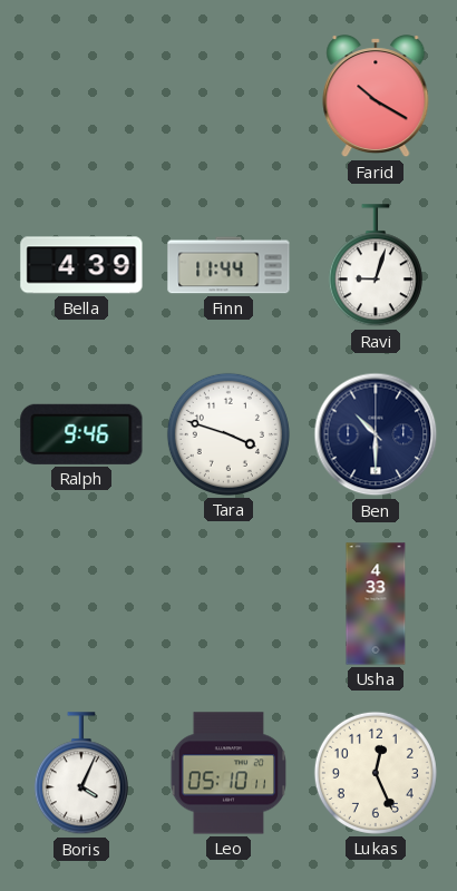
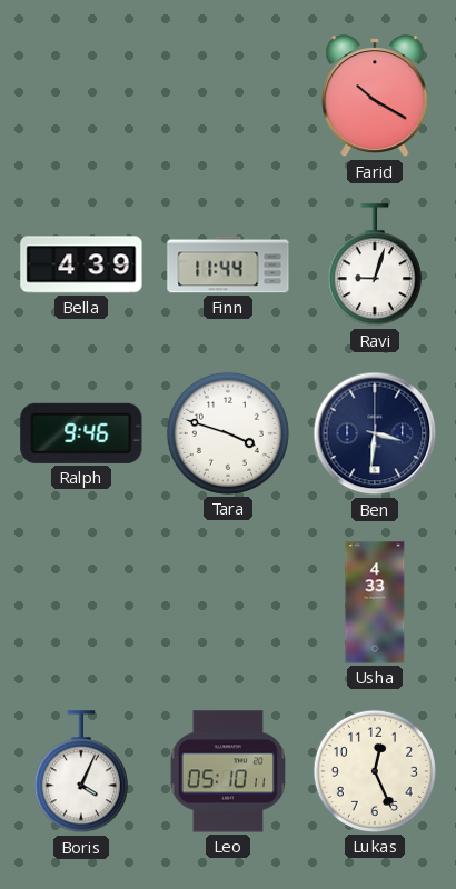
Ben: 10:30 -> 3:31
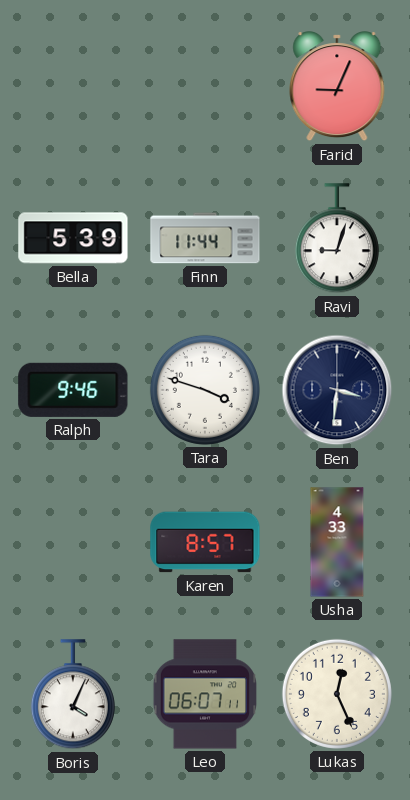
Farid: 10:20 -> 9:04
Bella: 4:39 -> 5:39
Karen: none -> 8:57
Leo: 05:10 -> 06:07
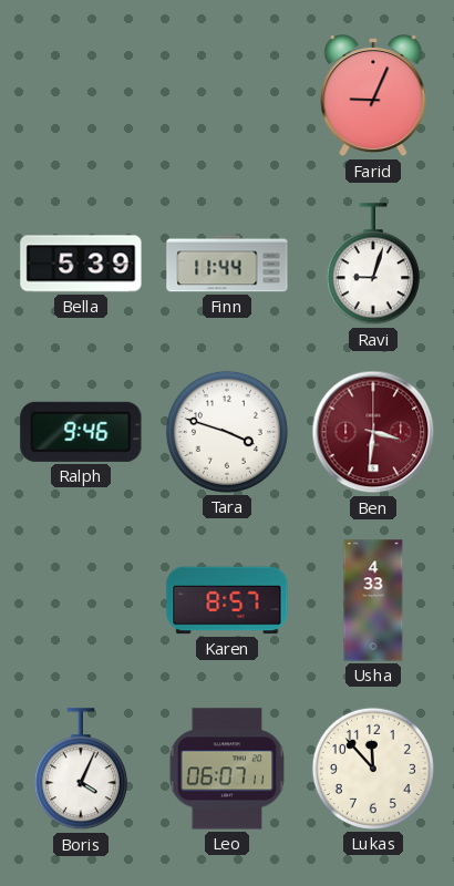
Ben dial: navy -> burgundy
Lukas: 12:26 -> 11:53
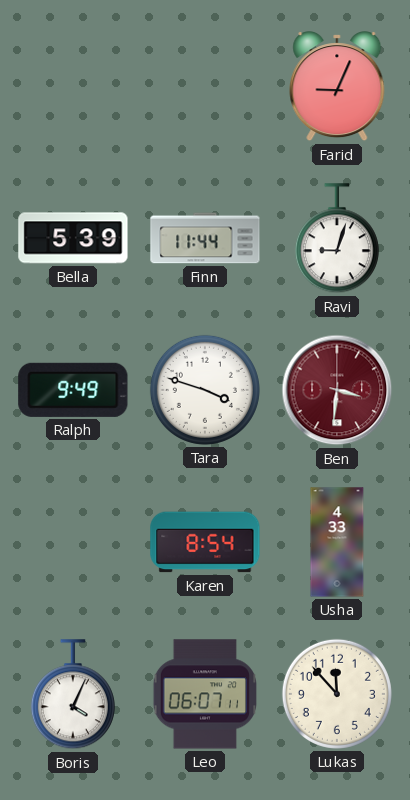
Ralph: 9:46 -> 9:49
Karen: 8:57 -> 8:54
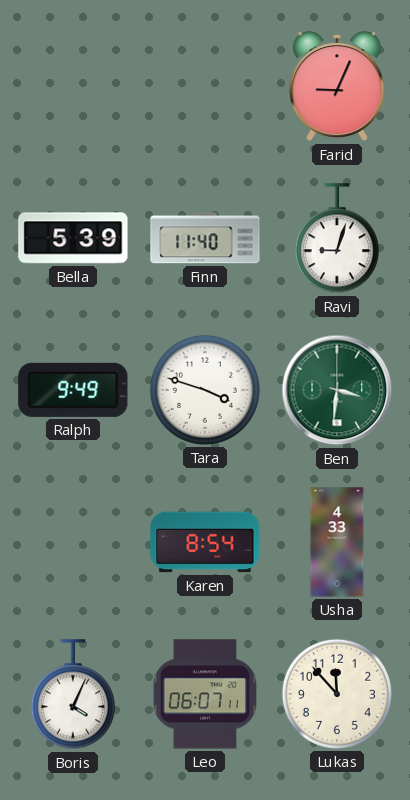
Finn: 11:44 -> 11:40
Ben dial: burgundy -> green
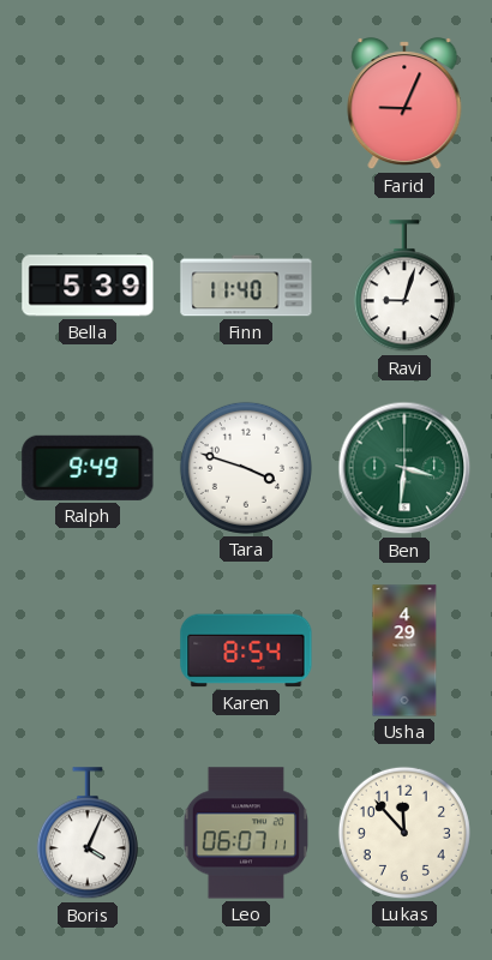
Usha: 4:33 -> 4:29
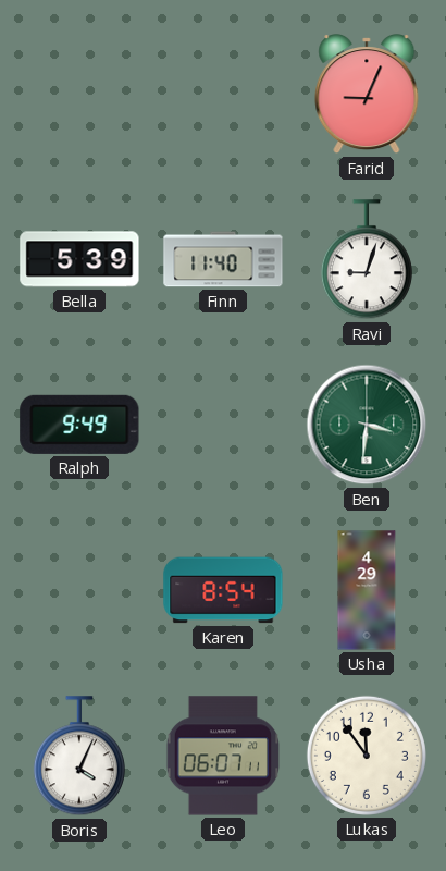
Tara: 3:48 -> none
Lukas: 11:53 -> 11:54
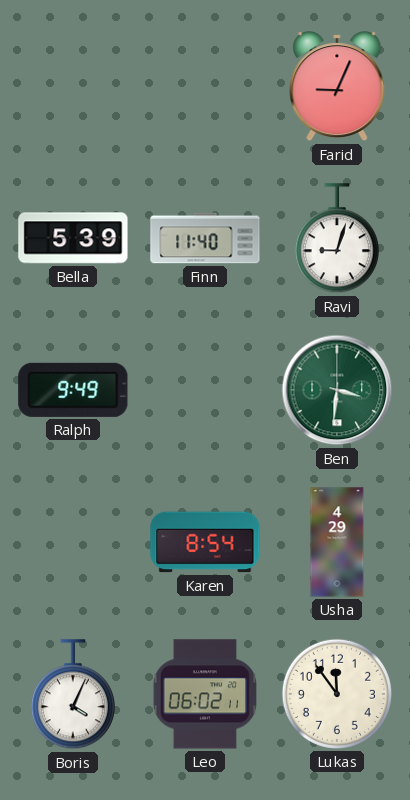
Leo: 06:07 -> 06:02
